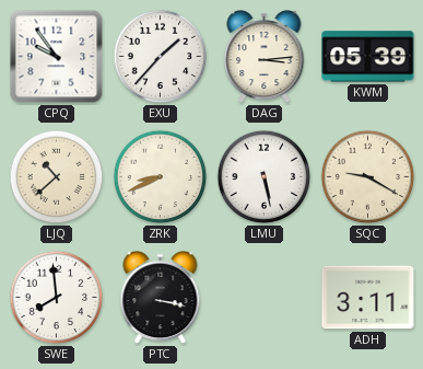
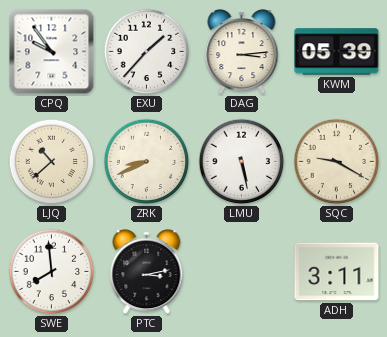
PTC: 3:17 -> 3:13
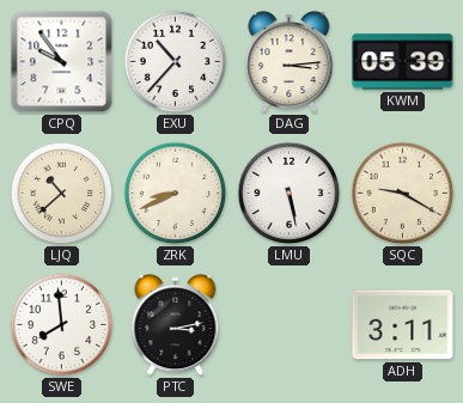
EXU: 1:37 -> 10:37
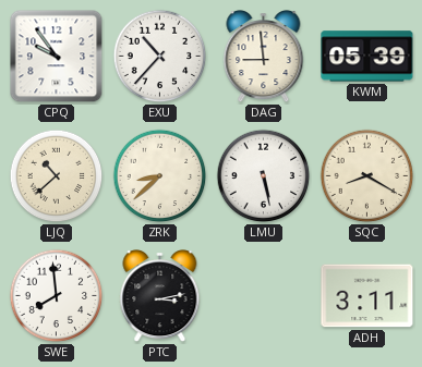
DAG: 3:14 -> 8:59
ZRK: 8:41 -> 8:38
SQC: 9:20 -> 8:20
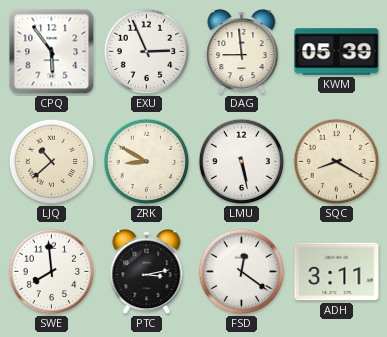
CPQ: 9:54 -> 5:54
EXU: 10:37 -> 2:56
ZRK: 8:38 -> 8:50
FSD: none -> 12:21
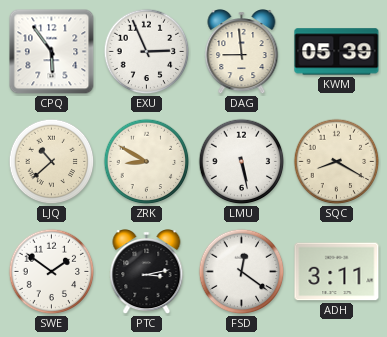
SWE: 7:59 -> 1:51
